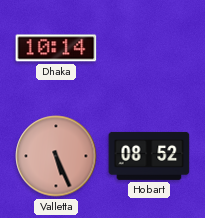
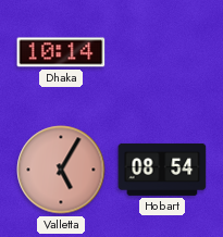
Valletta: 5:26 -> 5:05
Hobart: 08:52 -> 08:54
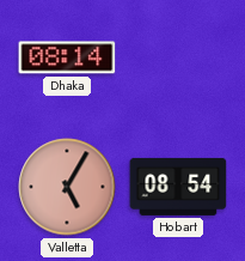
Dhaka: 10:14 -> 08:14
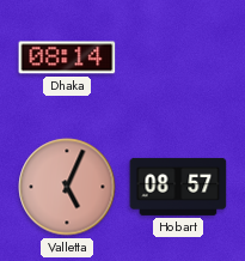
Valletta: 5:05 -> 5:04
Hobart: 08:54 -> 08:57
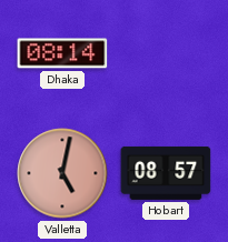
Valletta: 5:04 -> 5:02
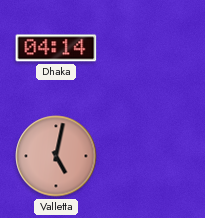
Dhaka: 08:14 -> 04:14
Hobart: 08:57 -> none
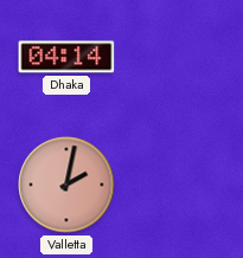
Valletta: 5:02 -> 2:02
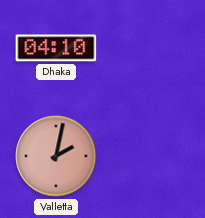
Dhaka: 04:14 -> 04:10
